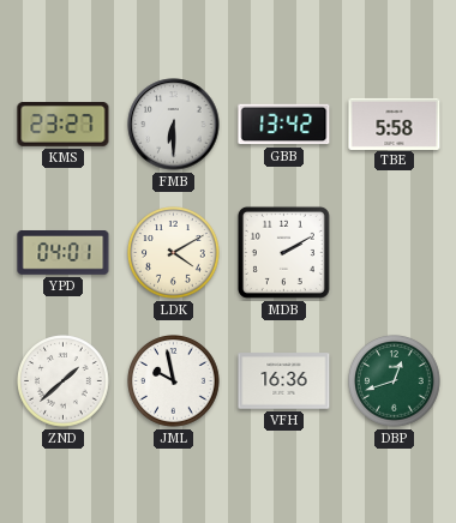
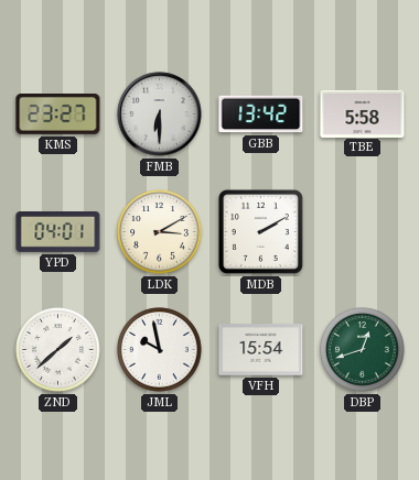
LDK: 4:10 -> 3:10
VFH: 16:36 -> 15:54
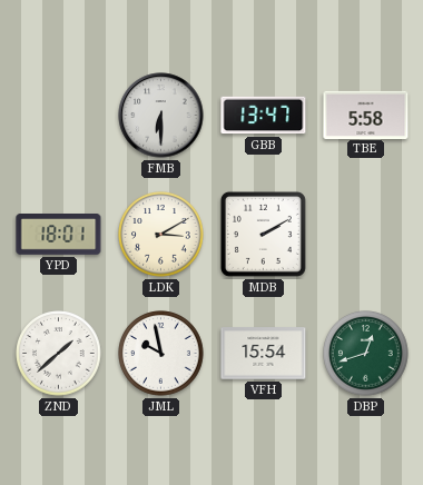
KMS: 23:27 -> none
GBB: 13:42 -> 13:47
YPD: 04:01 -> 18:01
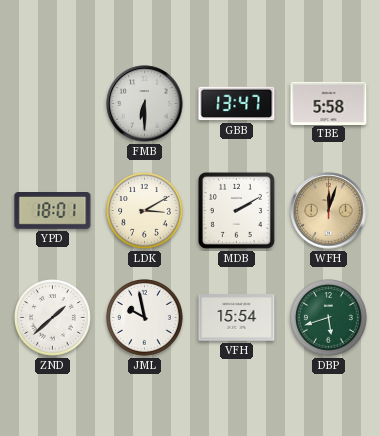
WFH: none -> 12:03
DBP: 12:42 -> 5:42
